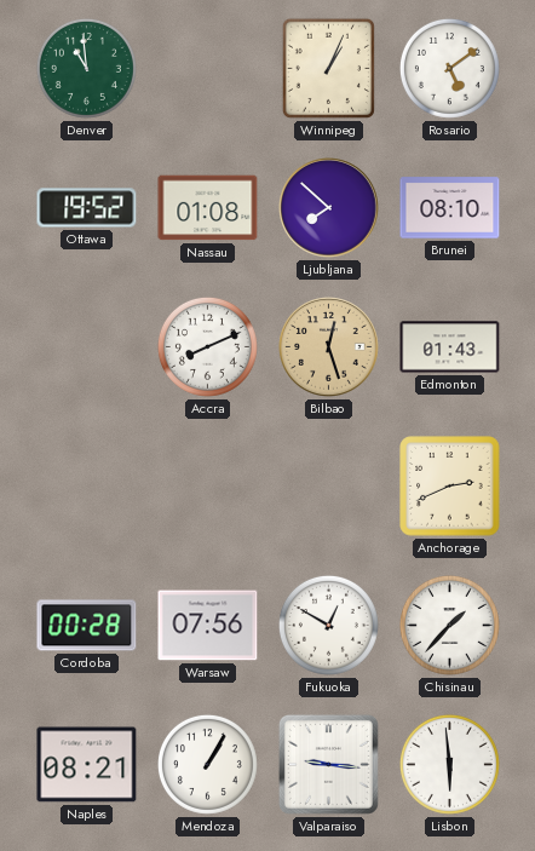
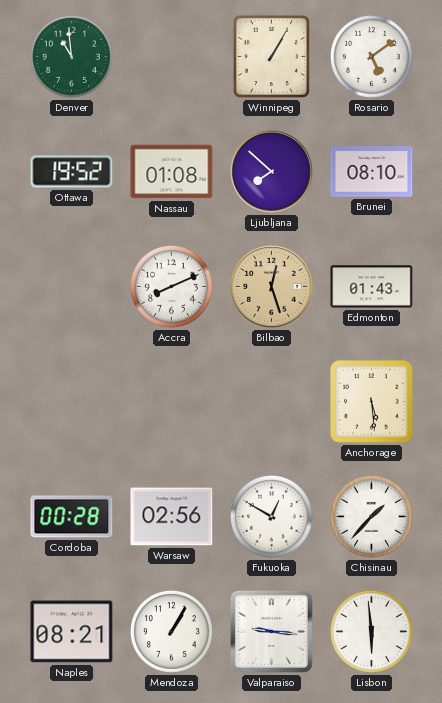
Winnipeg: 1:04 -> 1:05
Anchorage: 2:41 -> 5:29
Warsaw: 07:56 -> 02:56
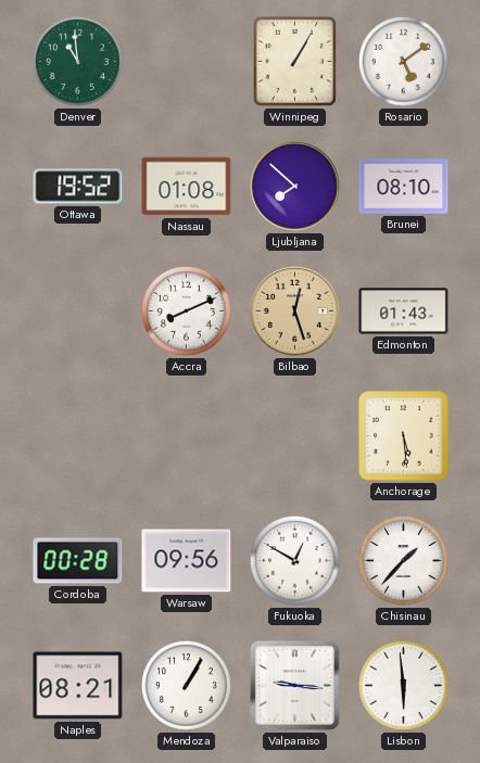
Warsaw: 02:56 -> 09:56
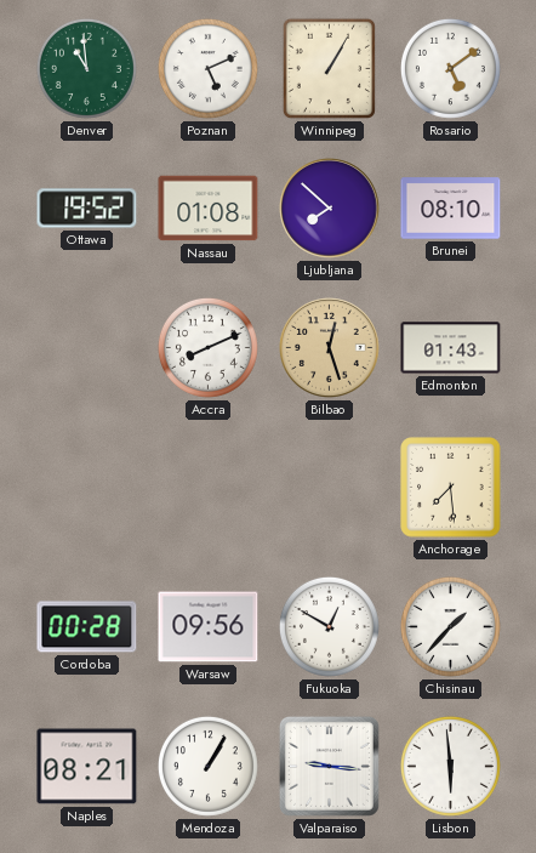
Poznan: none -> 5:11
Anchorage: 5:29 -> 7:29
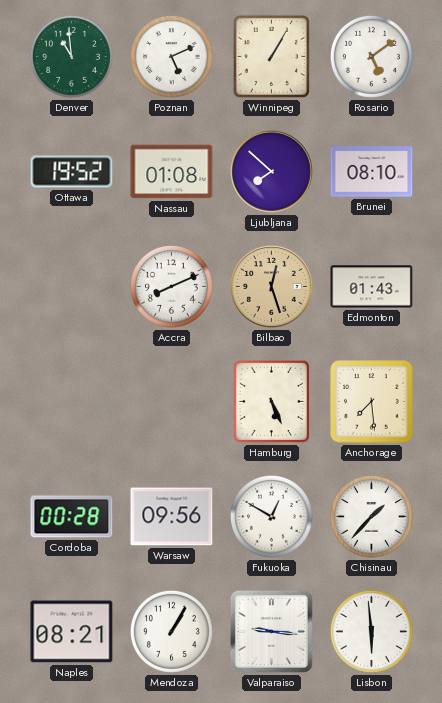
Hamburg: none -> 5:26
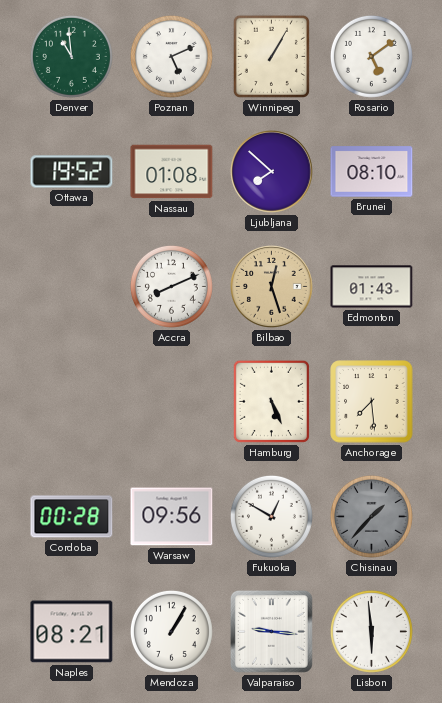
Chisinau dial: white -> grey
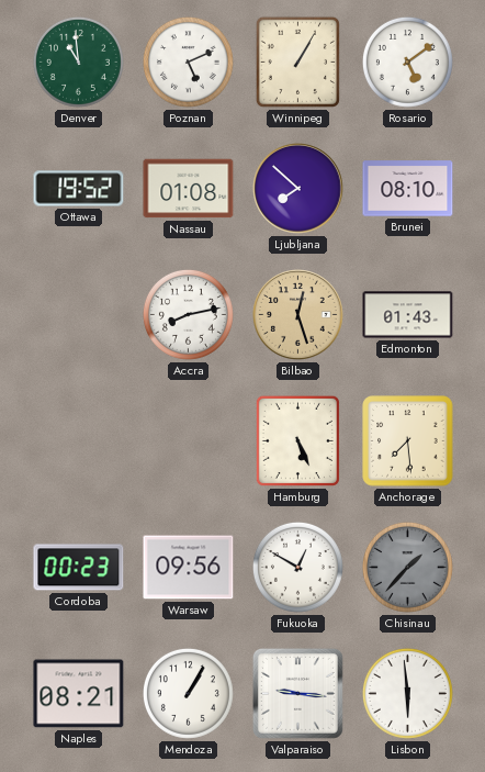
Accra: 8:11 -> 8:13
Cordoba: 00:28 -> 00:23
